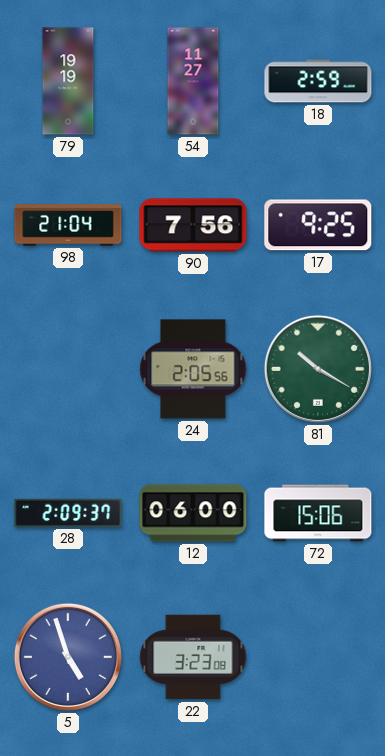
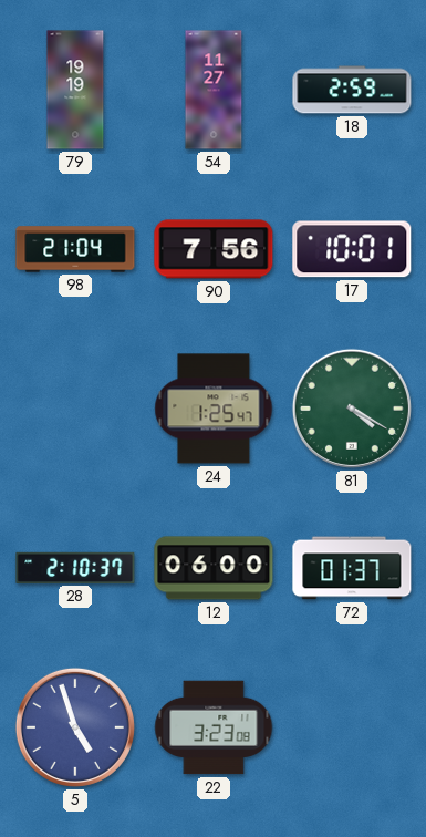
17: 9:25 -> 10:01
24: 2:05 -> 1:25
81: 10:20 -> 4:20
28: 2:09 -> 2:10
72: 15:06 -> 01:37
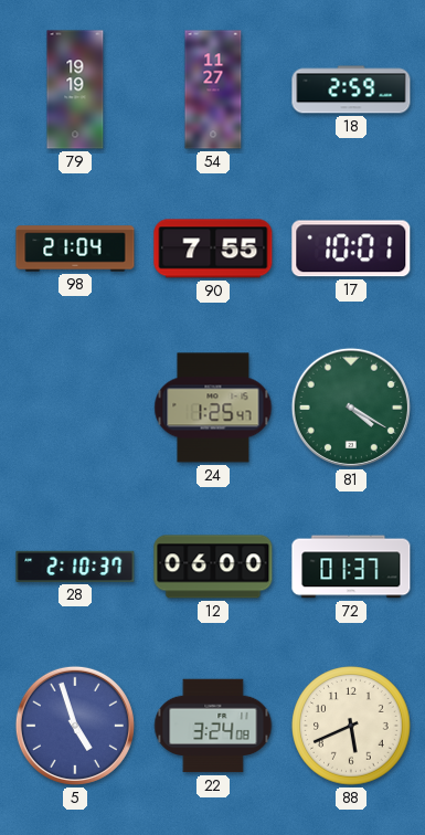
90: 7:56 -> 7:55
22: 3:23 -> 3:24
88: none -> 5:41
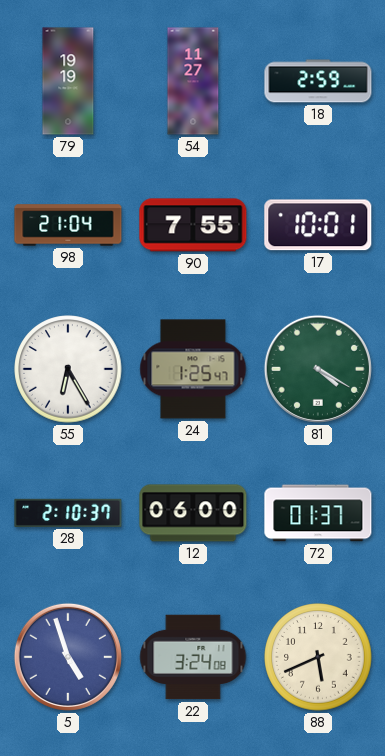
55: none -> 6:25
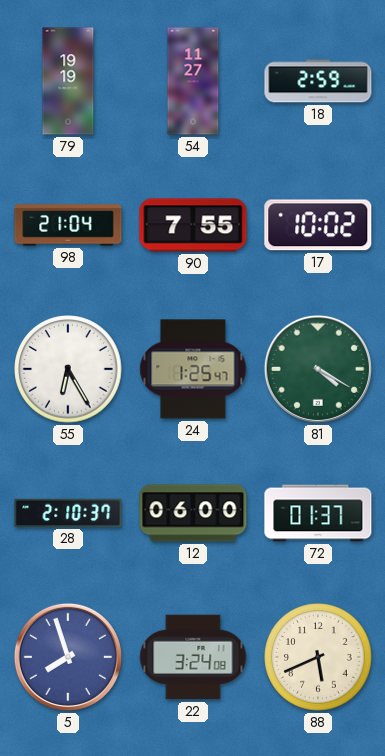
17: 10:01 -> 10:02
5: 4:57 -> 7:57
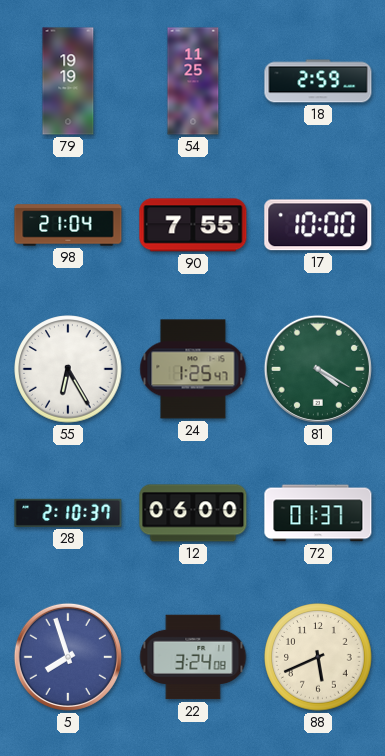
54: 11:27 -> 11:25
17: 10:02 -> 10:00
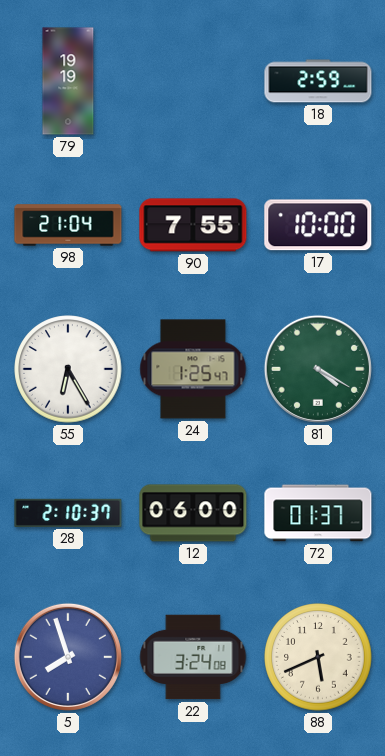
54: 11:25 -> none
